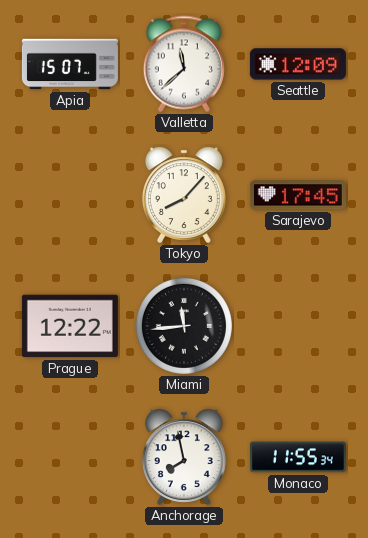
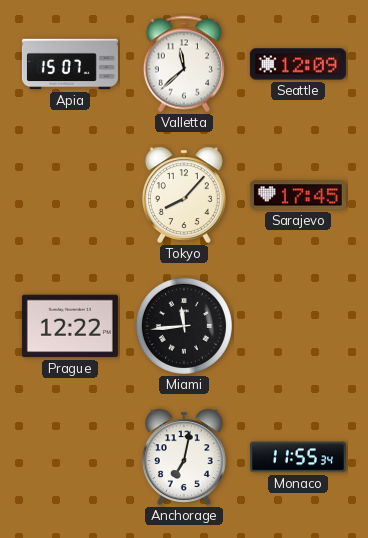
Anchorage: 7:58 -> 7:02
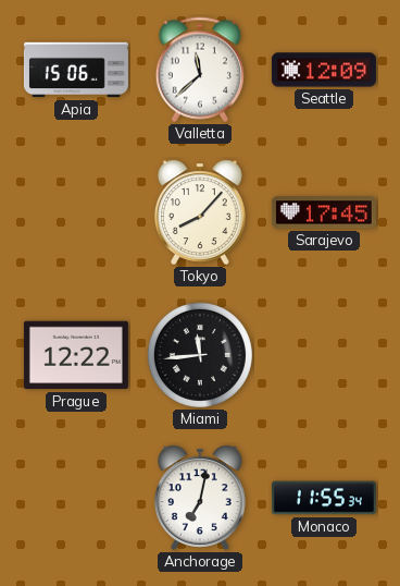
Apia: 15:07 -> 15:06
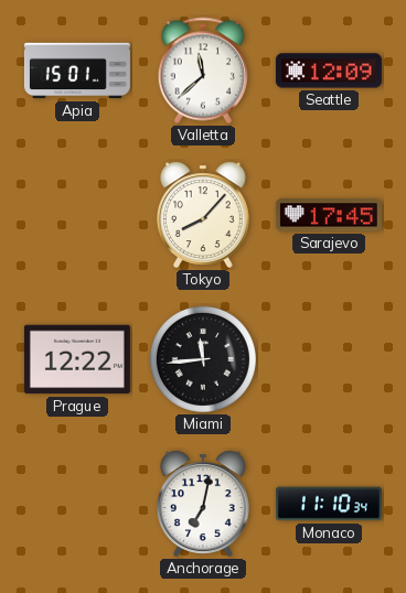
Apia: 15:06 -> 15:01
Monaco: 11:55 -> 11:10
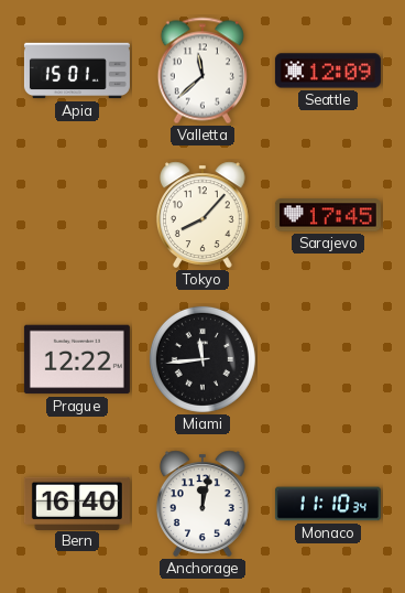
Bern: none -> 16:40
Anchorage: 7:02 -> 12:02
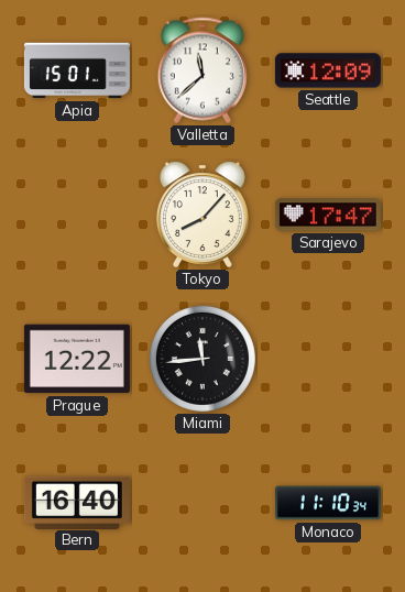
Sarajevo: 17:45 -> 17:47
Anchorage: 12:02 -> none
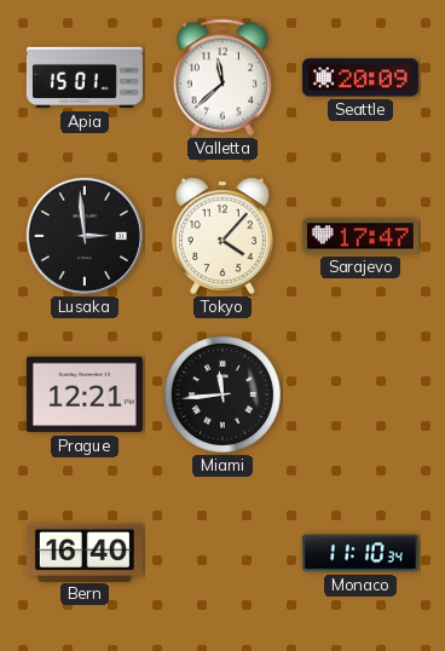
Seattle: 12:09 -> 20:09
Lusaka: none -> 2:59
Tokyo: 8:07 -> 4:07
Prague: 12:22 -> 12:21
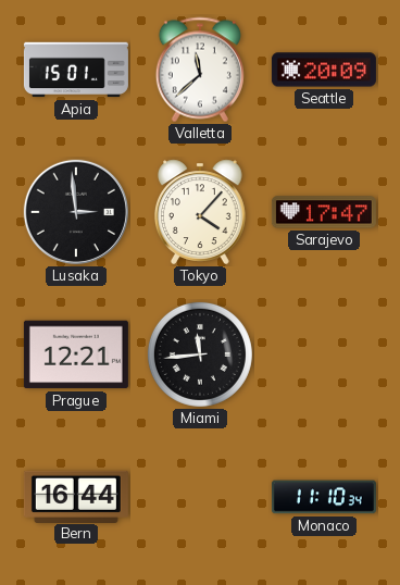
Bern: 16:40 -> 16:44
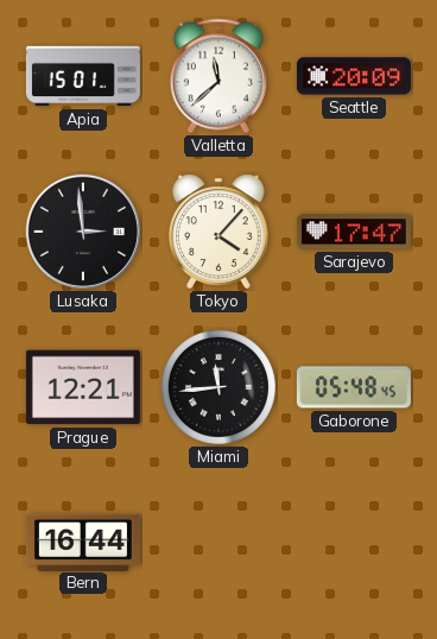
Gaborone: none -> 05:48
Monaco: 11:10 -> none
